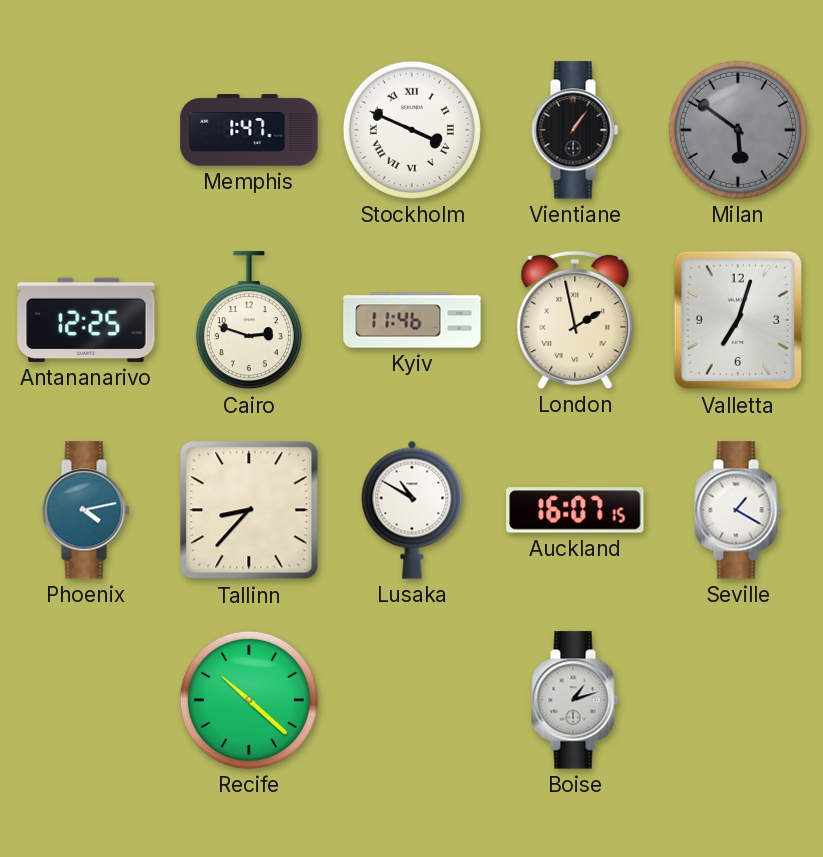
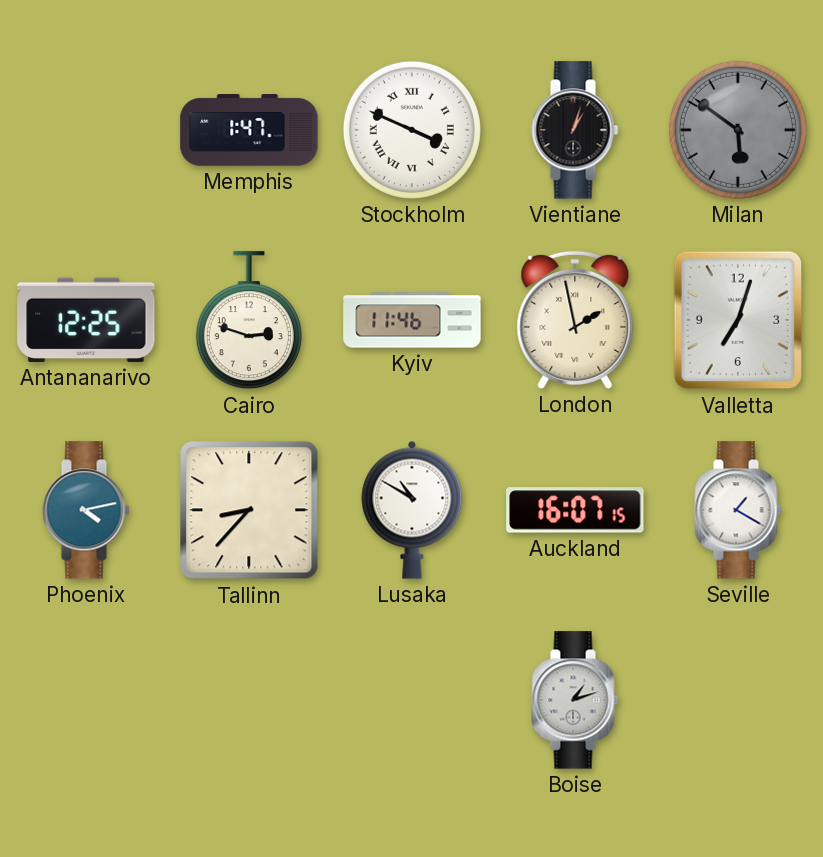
Vientiane: 1:06 -> 1:03
Recife: 10:22 -> none
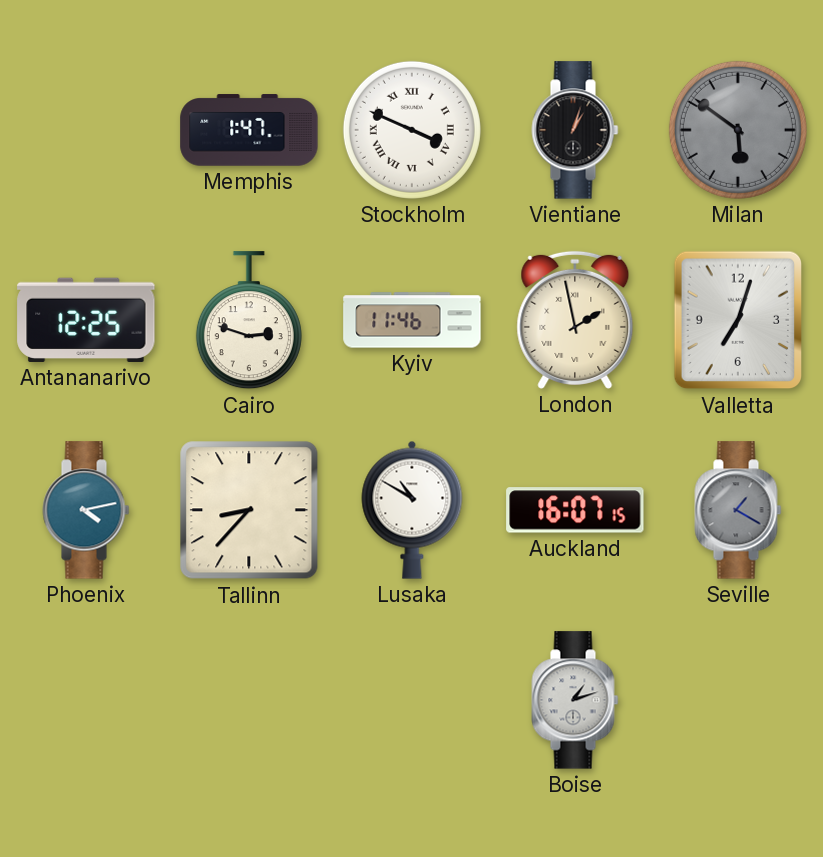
Seville dial: white -> grey
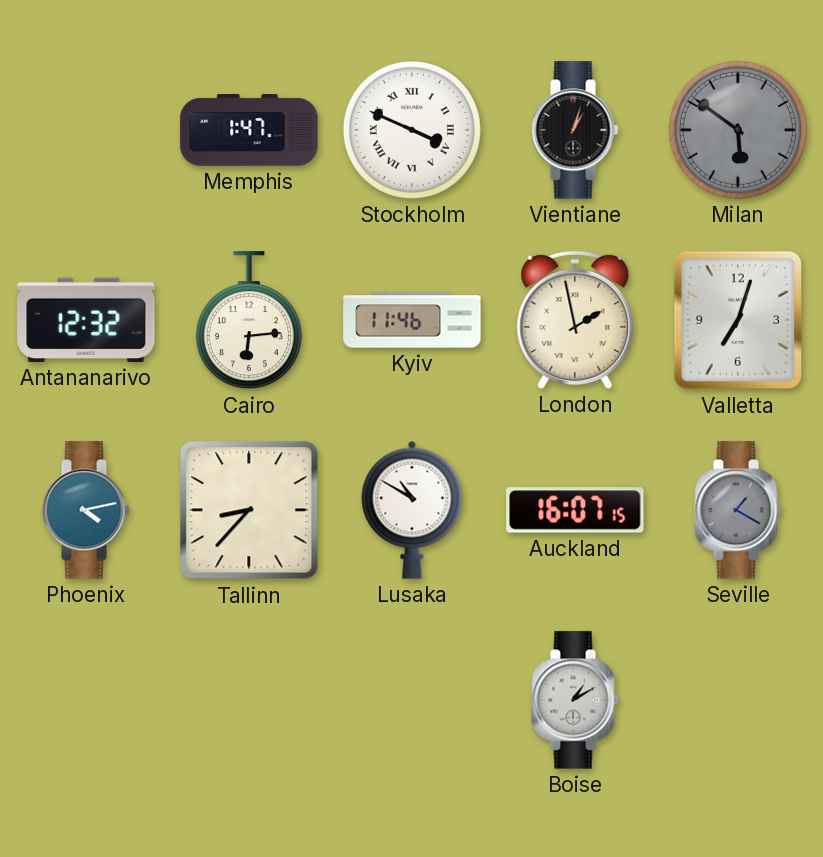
Antananarivo: 12:25 -> 12:32
Cairo: 2:48 -> 6:14
Boise: 1:12 -> 1:10
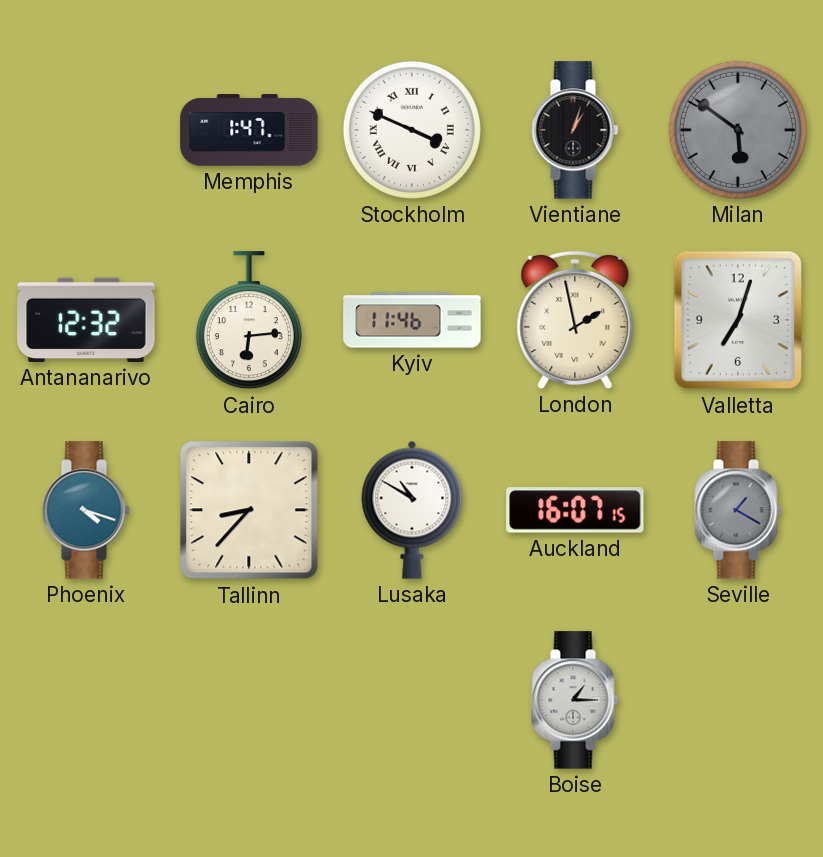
Phoenix: 4:13 -> 4:18
Boise: 1:10 -> 1:15
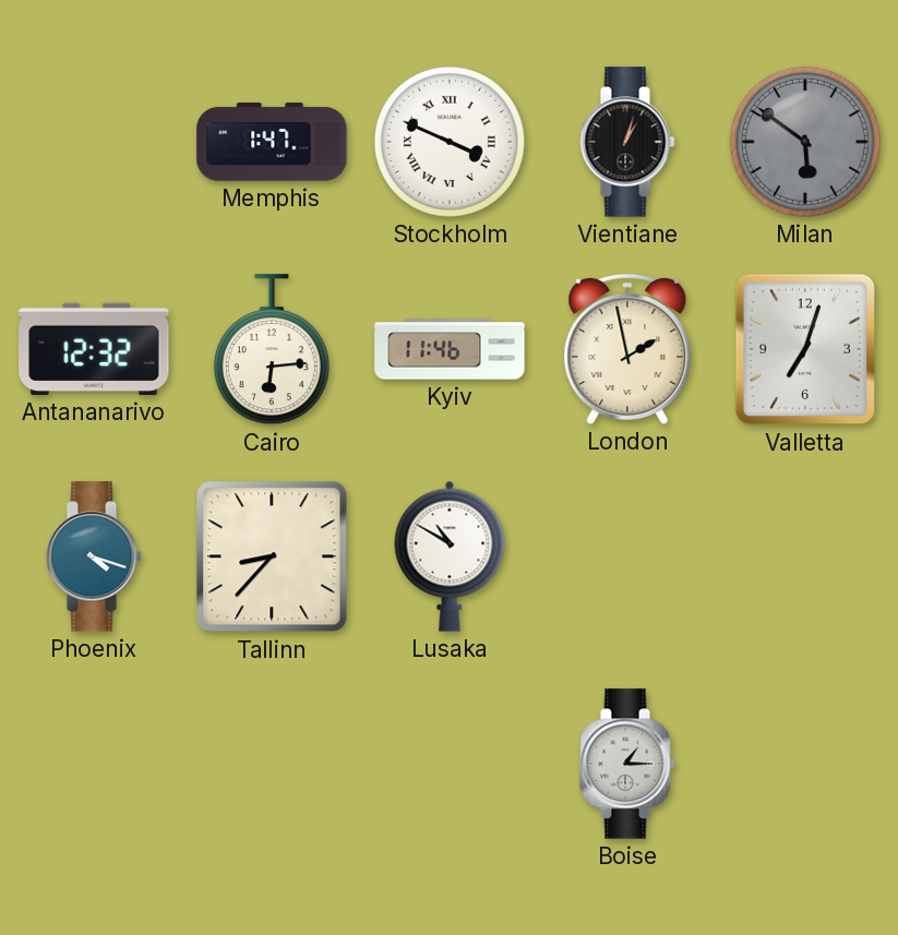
Auckland: 16:07 -> none
Seville: 1:20 -> none
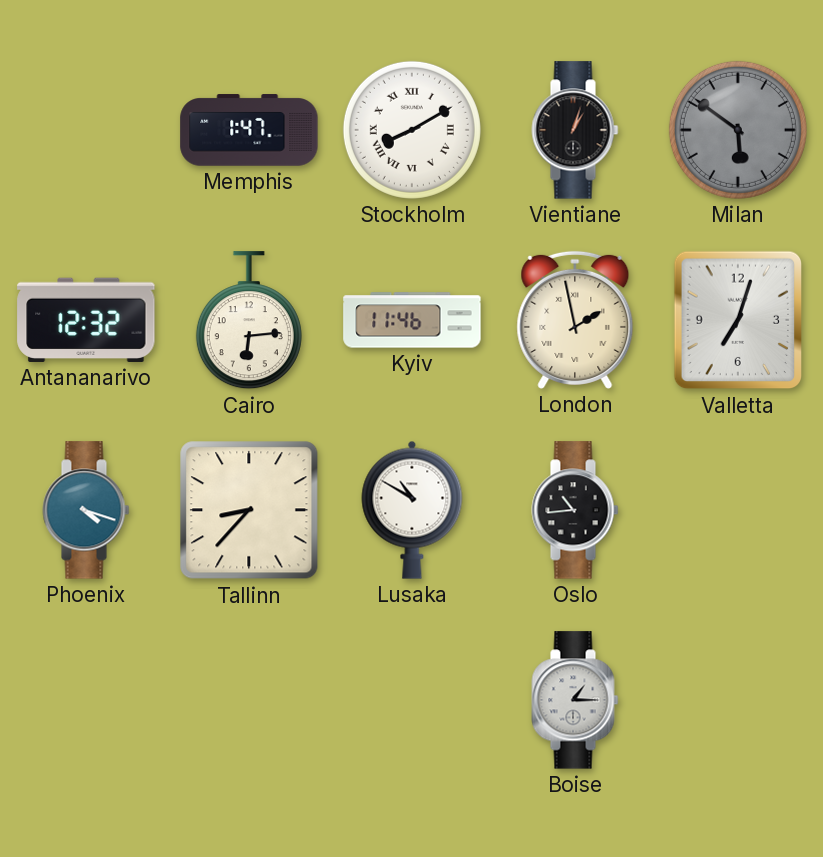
Stockholm: 3:49 -> 8:10
Oslo: none -> 10:44
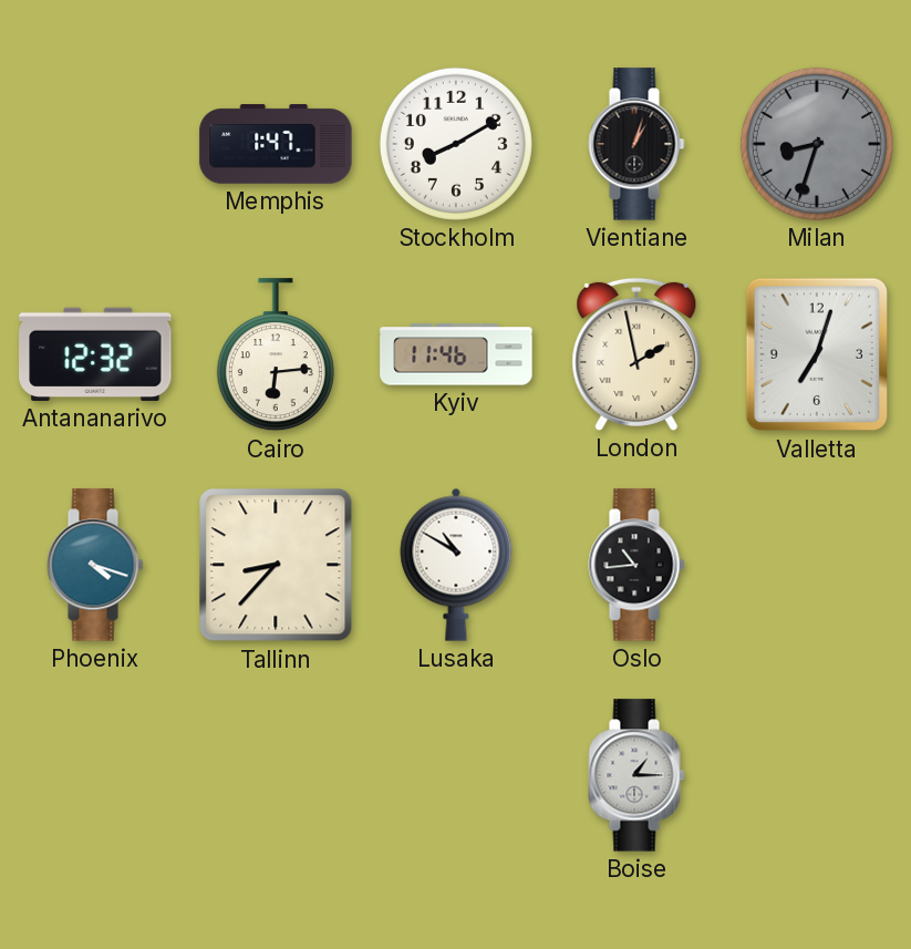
Stockholm numerals: Roman -> Arabic
Milan: 5:51 -> 8:33
